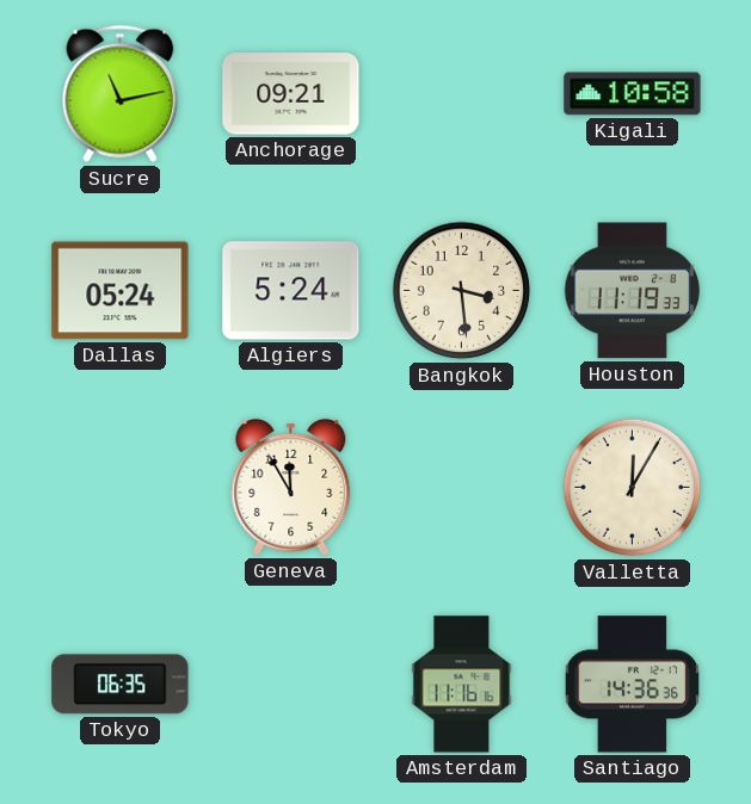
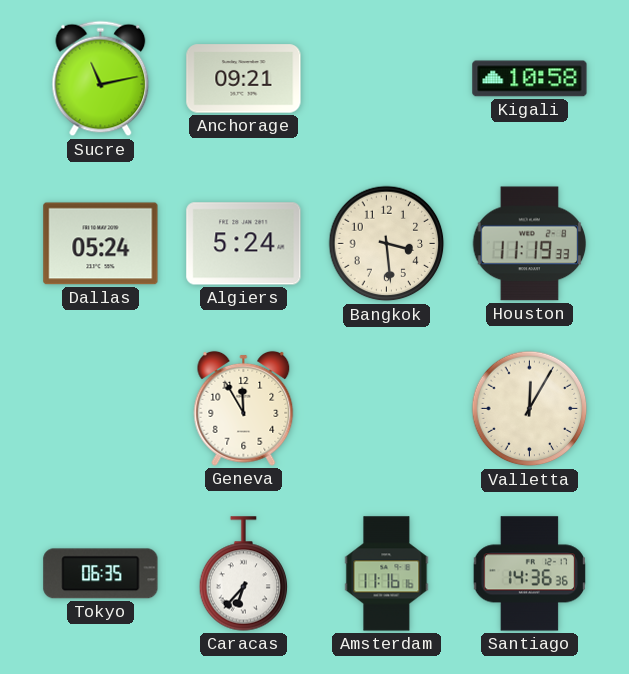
Caracas: none -> 6:37
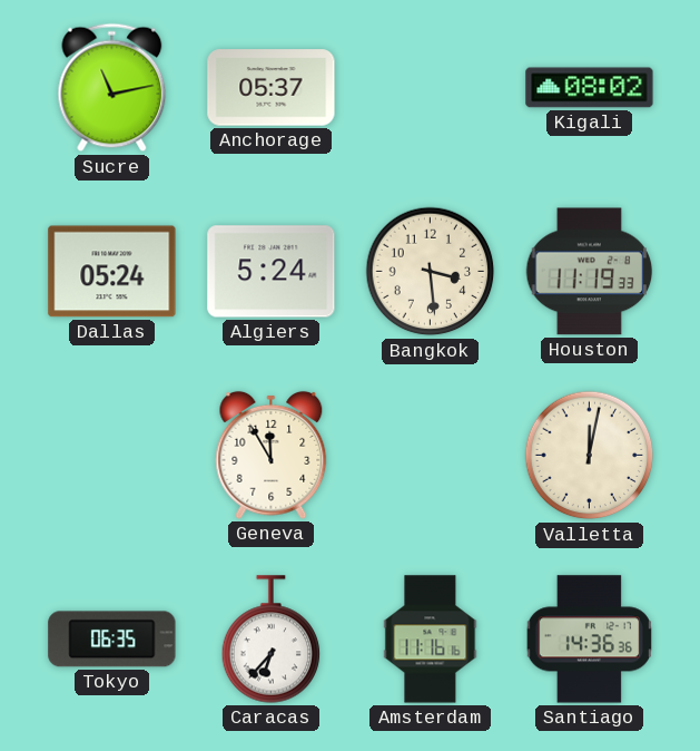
Anchorage: 09:21 -> 05:37
Kigali: 10:58 -> 08:02
Valletta: 12:05 -> 12:02
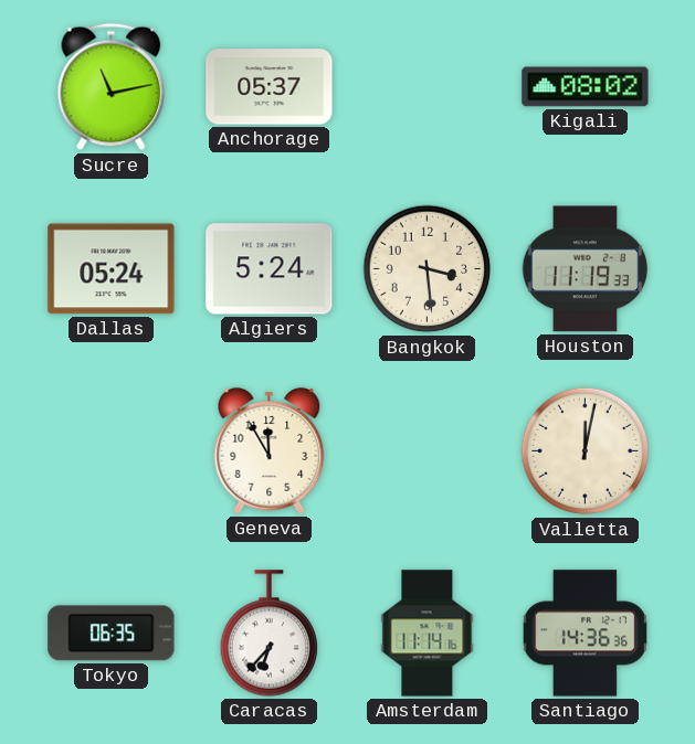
Amsterdam: 11:16 -> 11:14
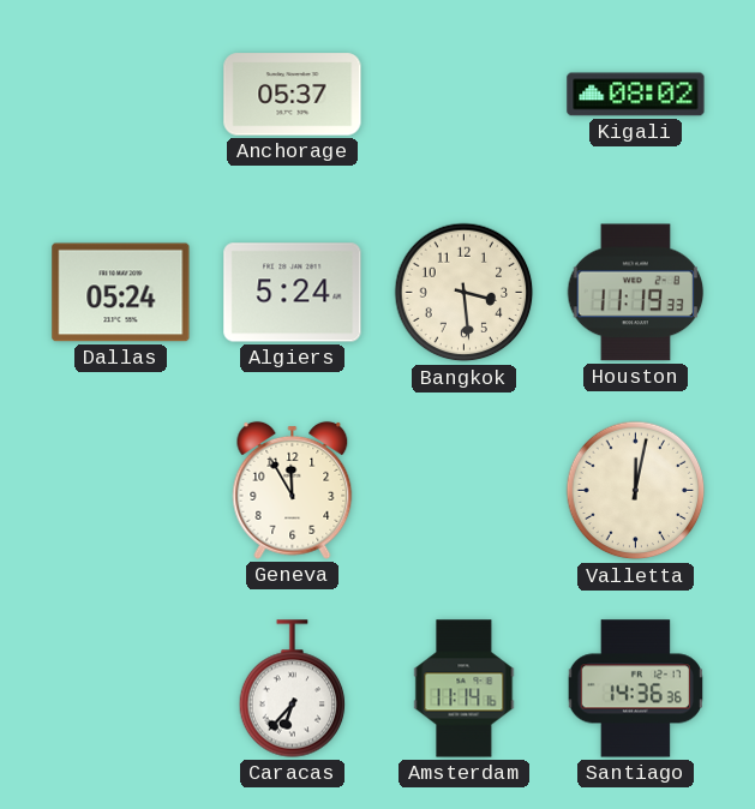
Sucre: 11:13 -> none
Tokyo: 06:35 -> none
